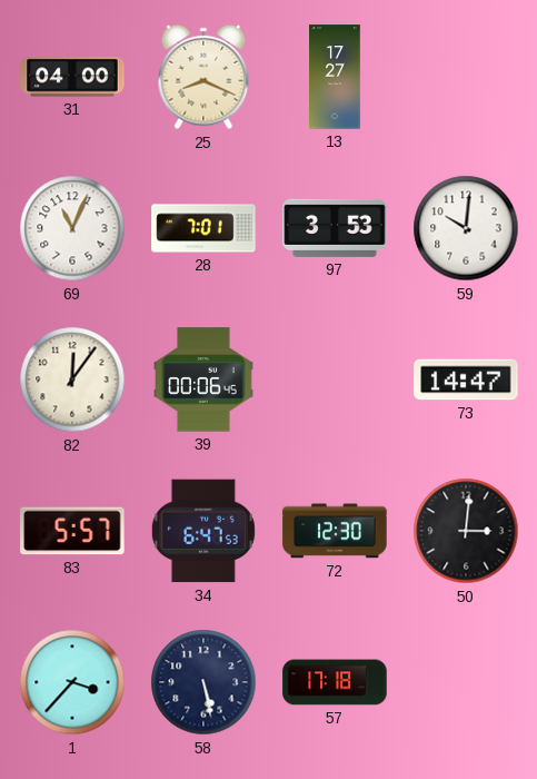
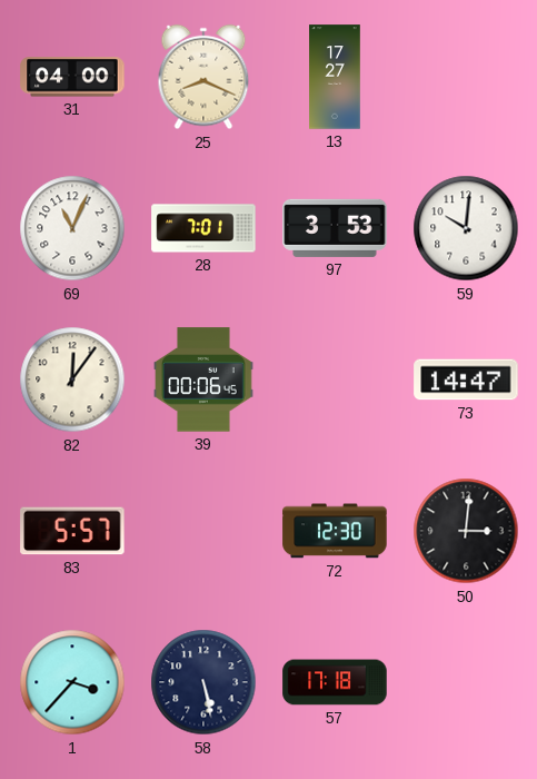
34: 6:47 -> none
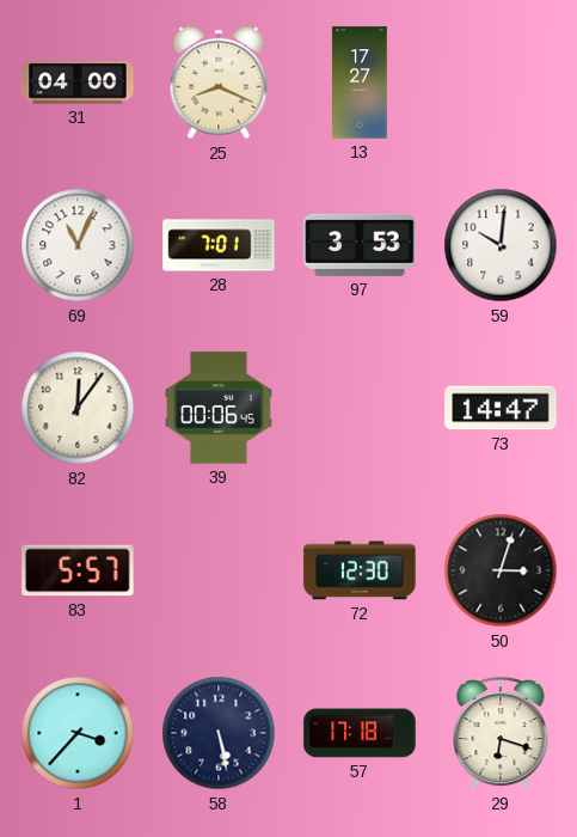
50: 3:01 -> 3:03
29: none -> 6:18
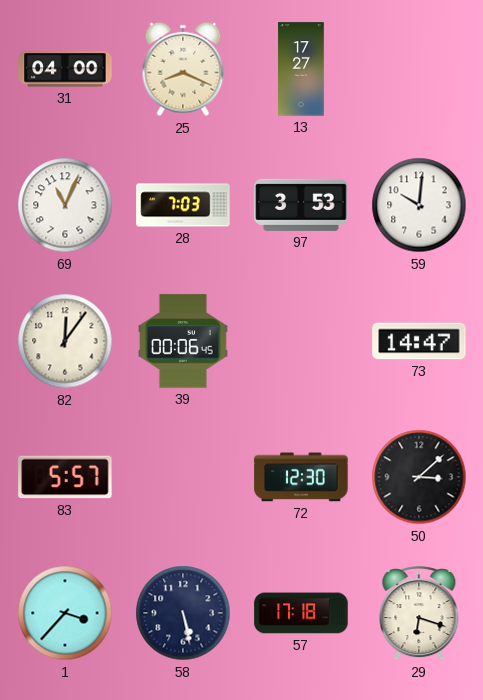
28: 7:01 -> 7:03
50: 3:03 -> 3:08
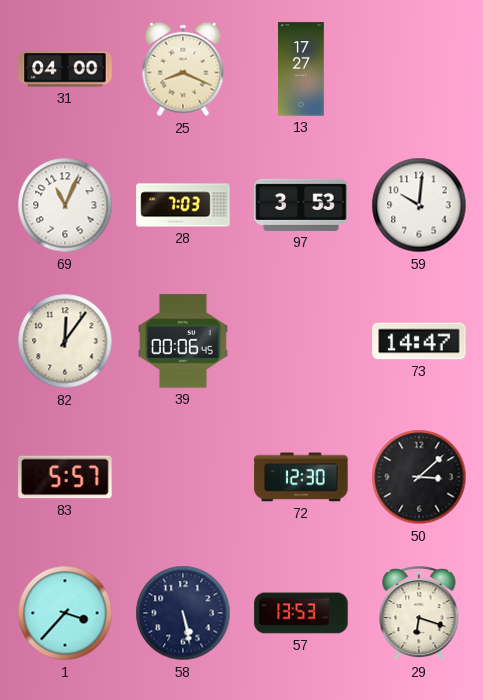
57: 17:18 -> 13:53
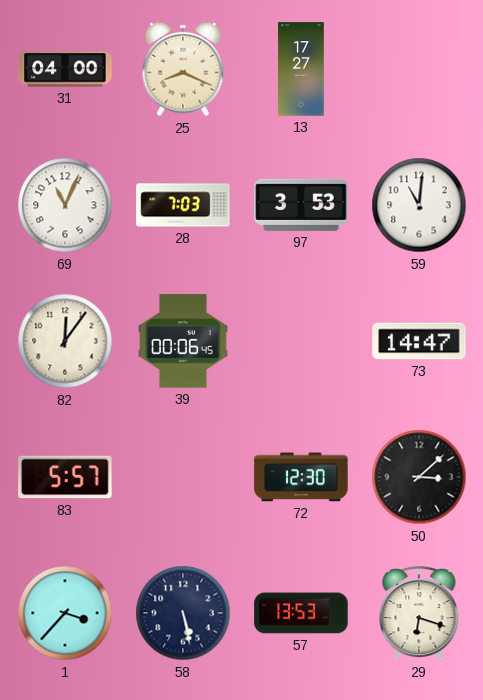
59: 10:01 -> 11:01
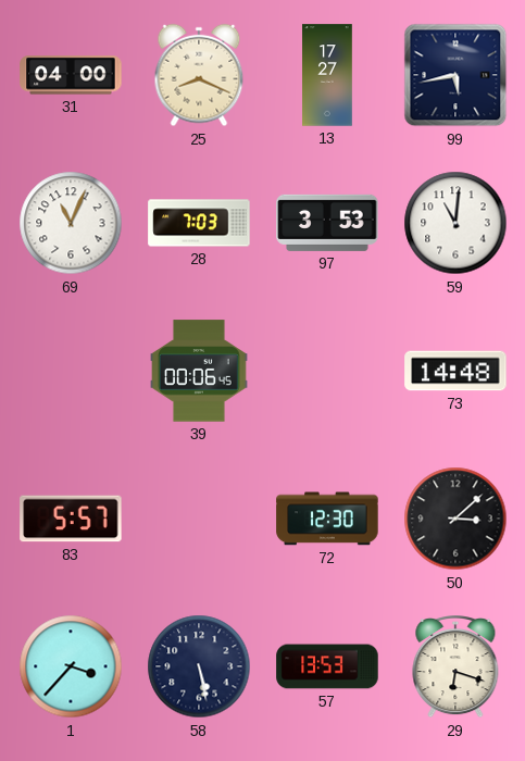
99: none -> 5:43
82: 12:06 -> none
73: 14:47 -> 14:48
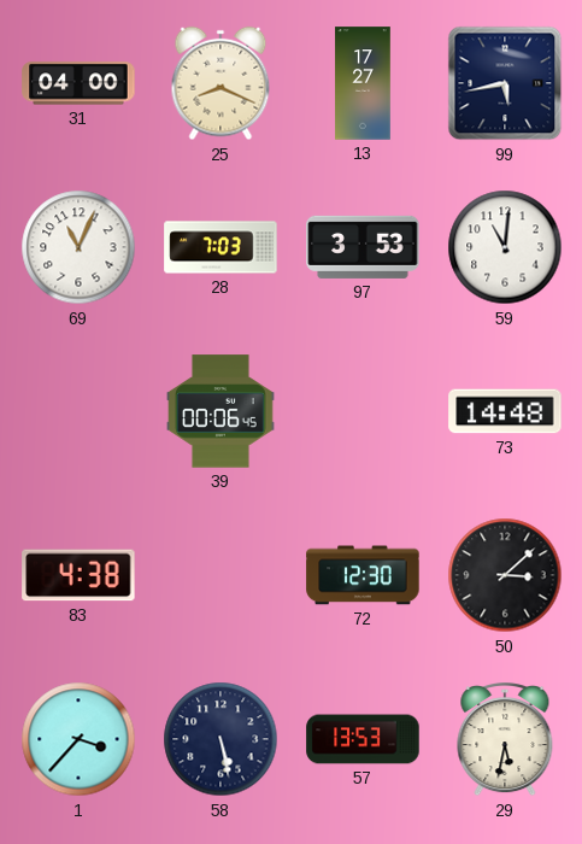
83: 5:57 -> 4:38
29: 6:18 -> 5:32
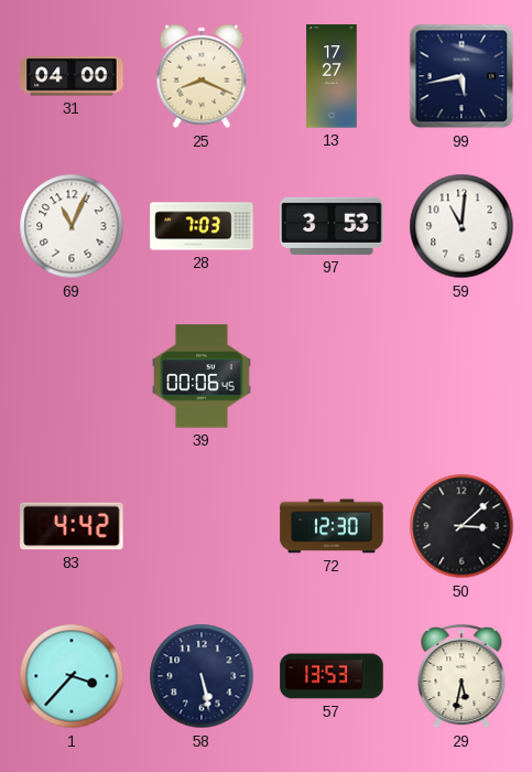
73: 14:48 -> none
83: 4:38 -> 4:42
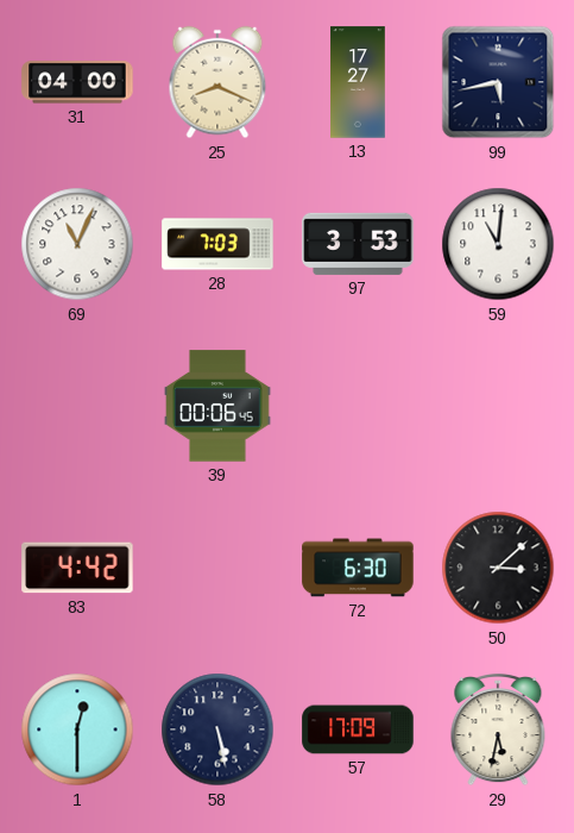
72: 12:30 -> 6:30
1: 3:37 -> 12:30
57: 13:53 -> 17:09
